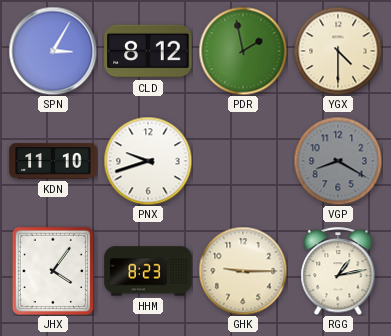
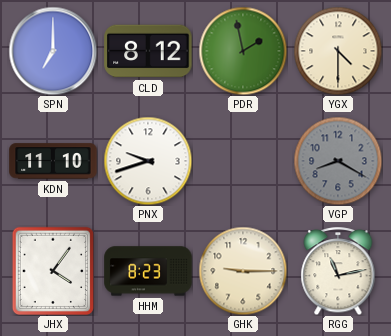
SPN: 3:05 -> 7:00
RGG: 1:13 -> 11:13
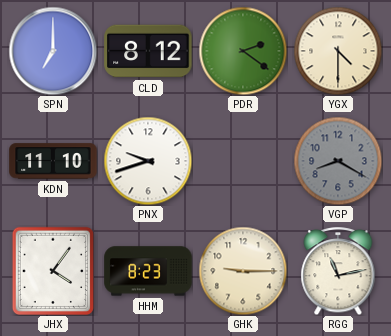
PDR: 1:58 -> 2:21
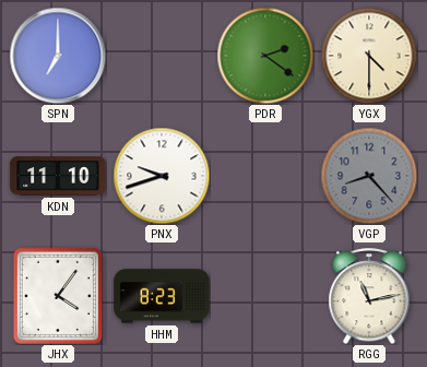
CLD: 8:12 -> none
VGP: 8:20 -> 8:23
GHK: 9:15 -> none
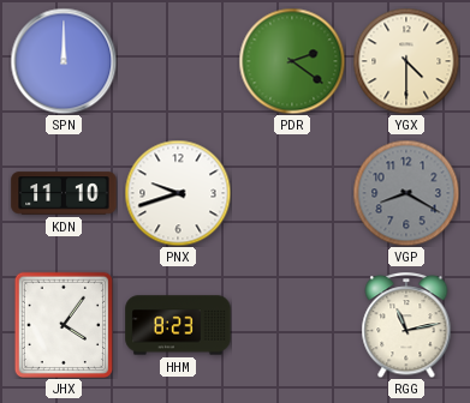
SPN: 7:00 -> 12:00
VGP: 8:23 -> 8:20
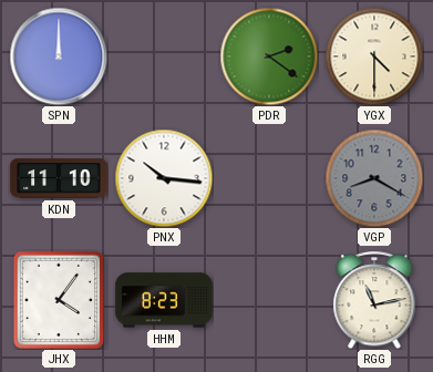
PNX: 9:42 -> 10:16
